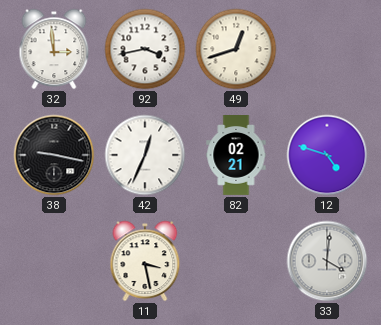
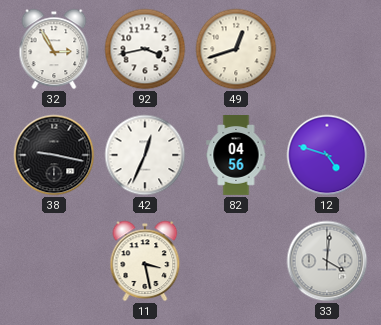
32: 2:59 -> 2:55
82: 02:21 -> 04:56
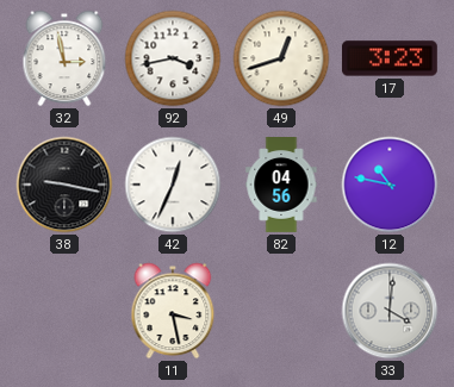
32: 2:55 -> 2:58
17: none -> 3:23
12: 4:48 -> 10:47
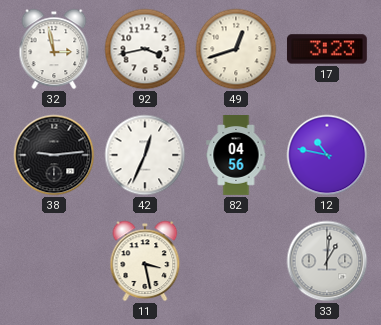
38: 9:17 -> 9:14
33: 4:01 -> 1:01
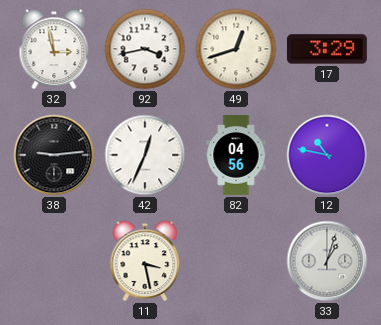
17: 3:23 -> 3:29
33: 1:01 -> 1:03
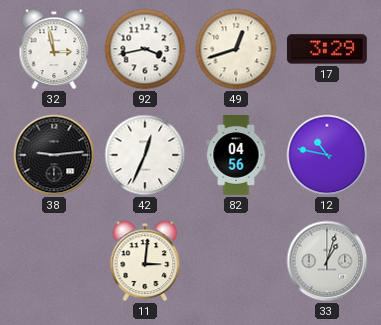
11: 3:28 -> 3:01
